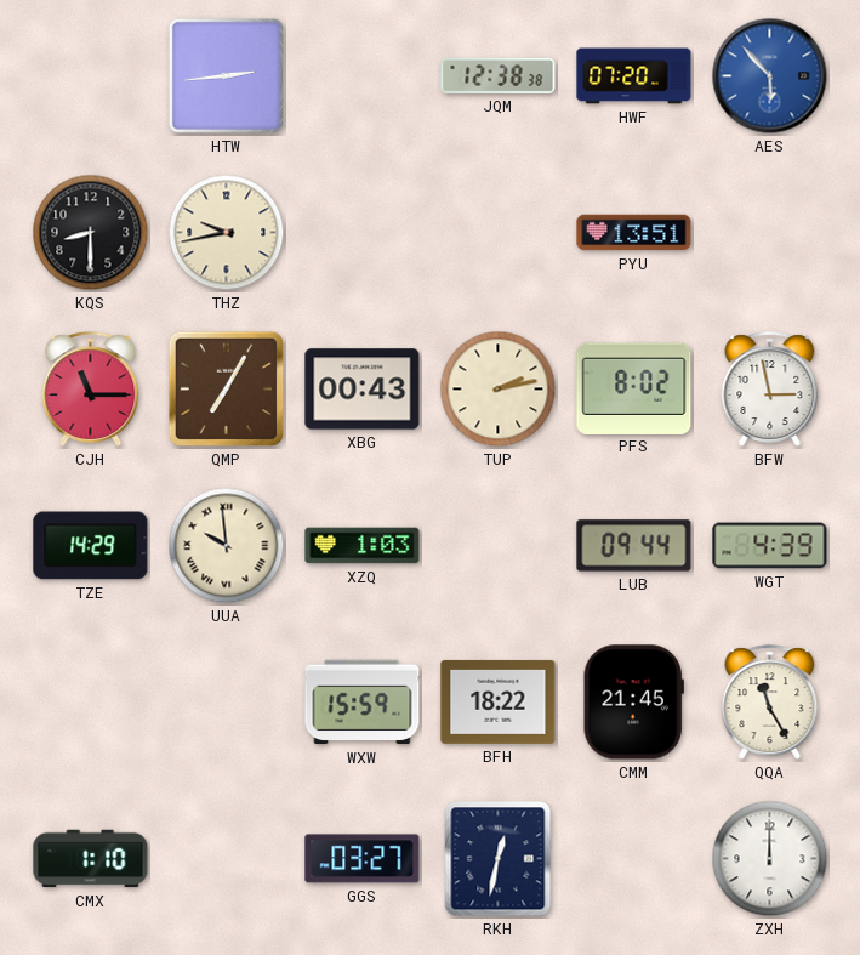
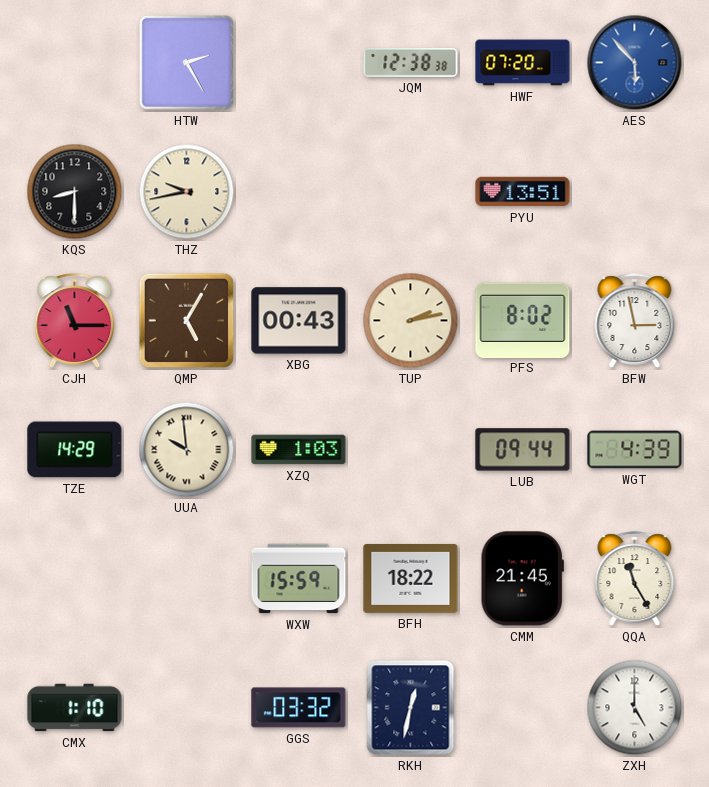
HTW: 2:44 -> 2:25
QMP: 7:05 -> 5:05
GGS: 03:27 -> 03:32
ZXH: 12:00 -> 5:00
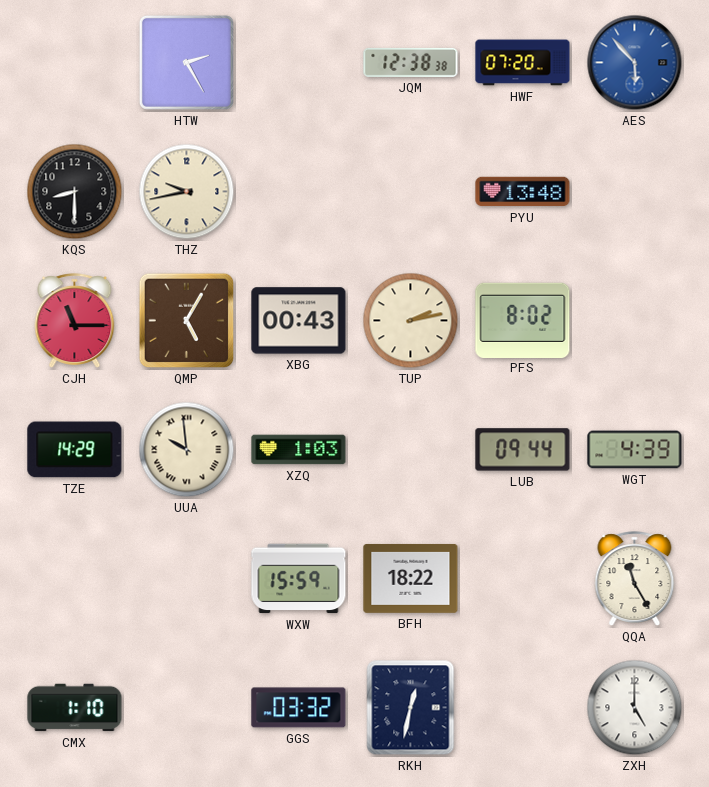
PYU: 13:51 -> 13:48
BFW: 2:58 -> none
CMM: 21:45 -> none
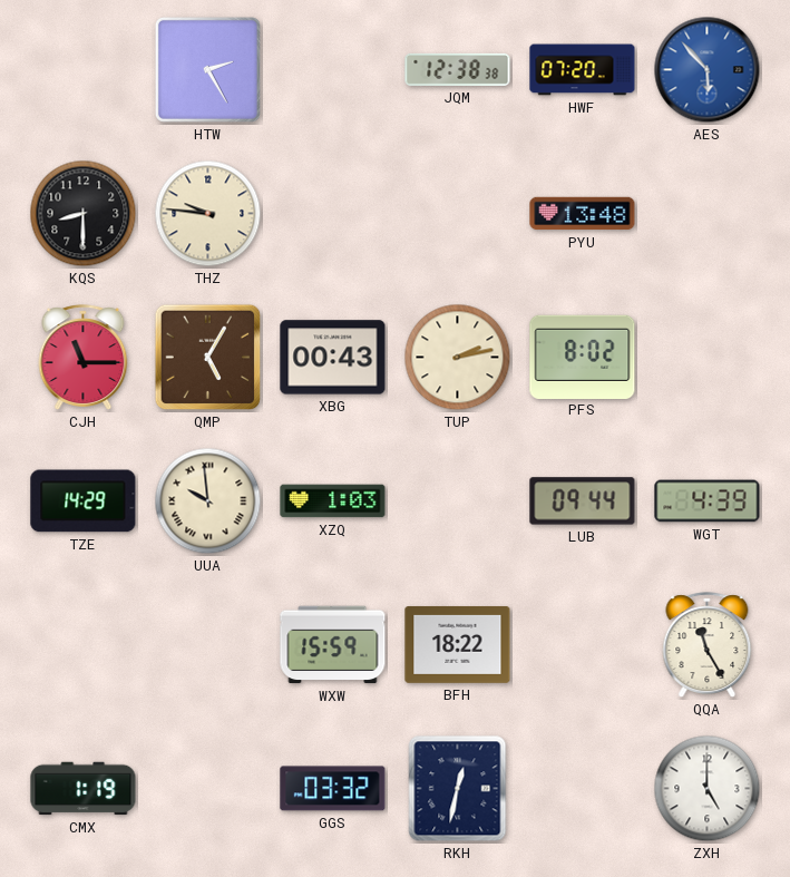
THZ: 9:43 -> 9:46
CMX: 1:10 -> 1:19
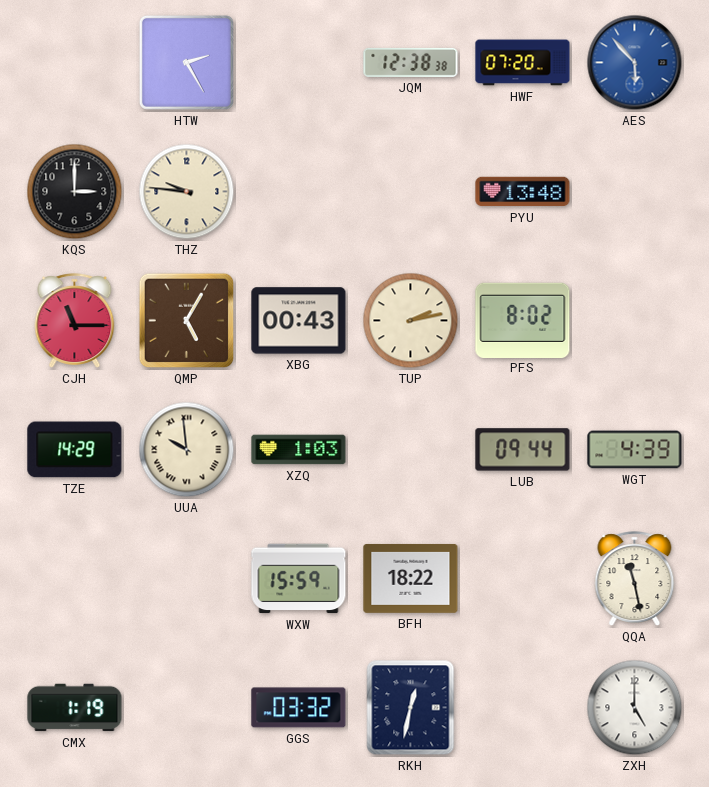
KQS: 8:30 -> 3:00
QQA: 11:25 -> 11:28
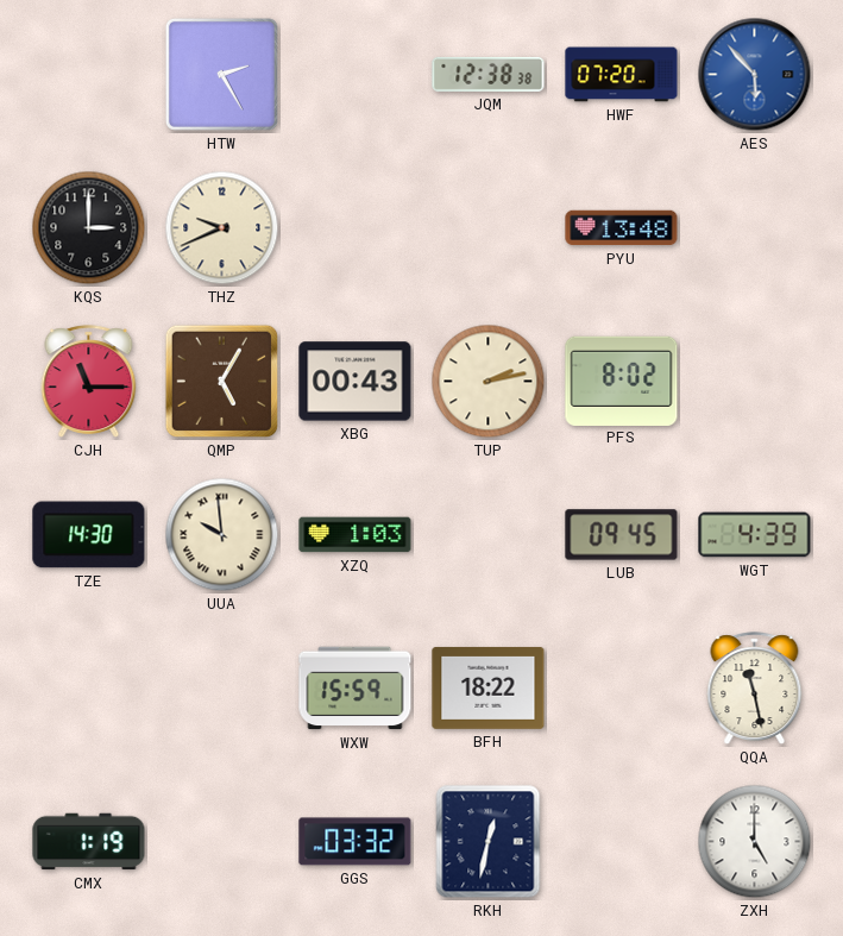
THZ: 9:46 -> 9:41
TZE: 14:29 -> 14:30
LUB: 09:44 -> 09:45
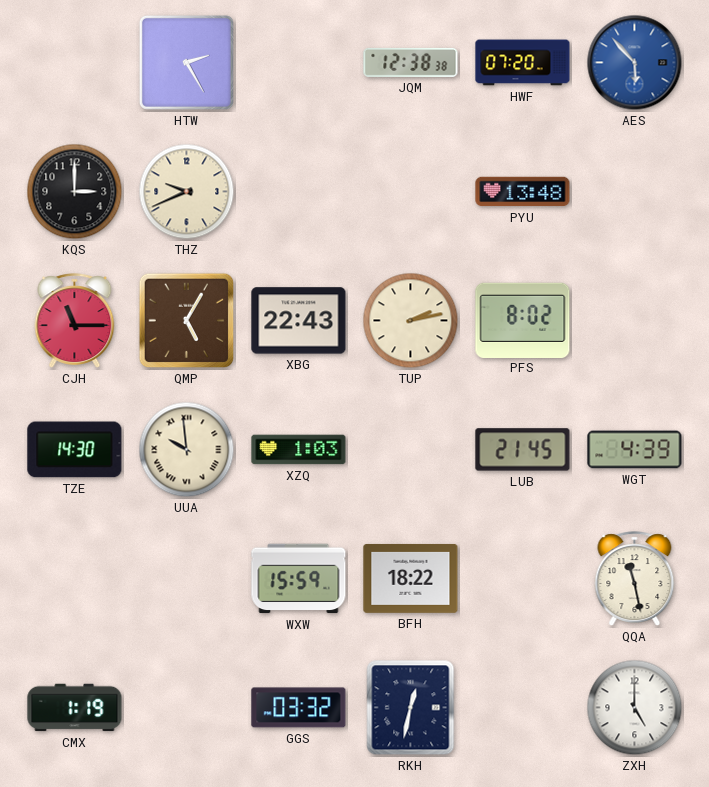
XBG: 00:43 -> 22:43
LUB: 09:45 -> 21:45
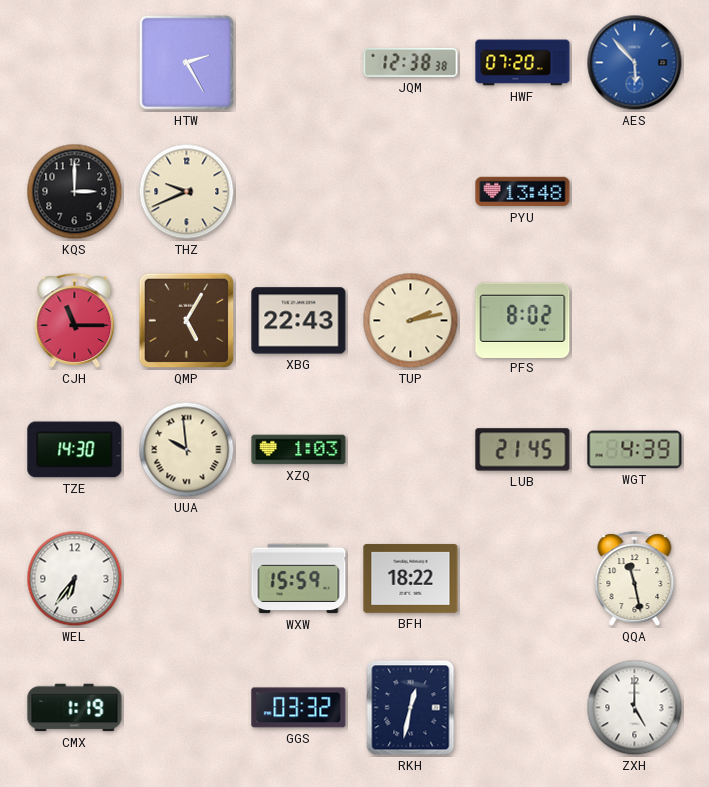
WEL: none -> 6:36
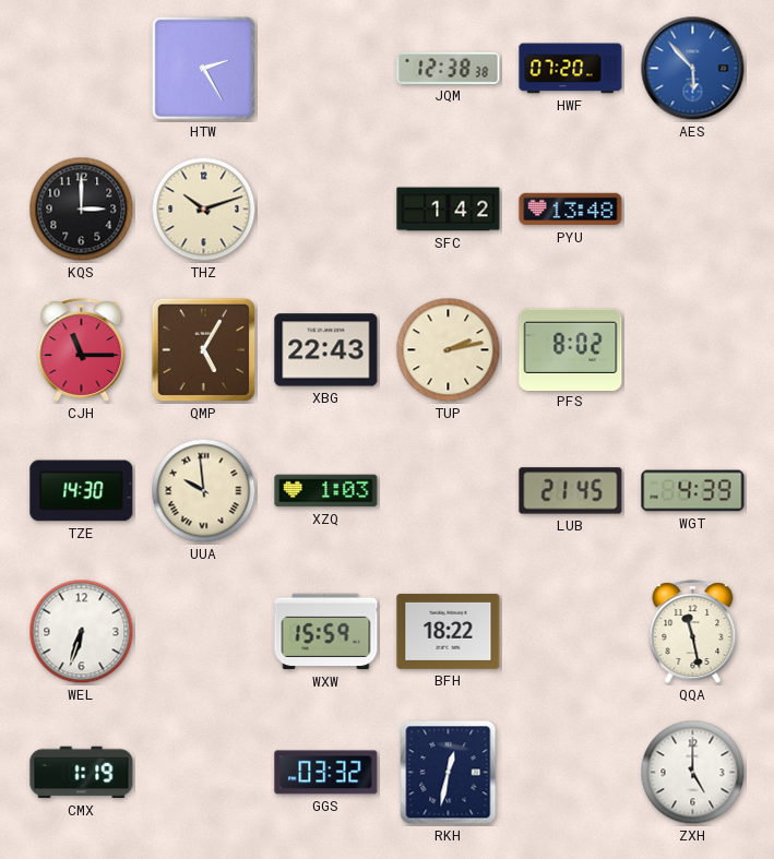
THZ: 9:41 -> 10:12
SFC: none -> 1:42
WEL: 6:36 -> 6:33
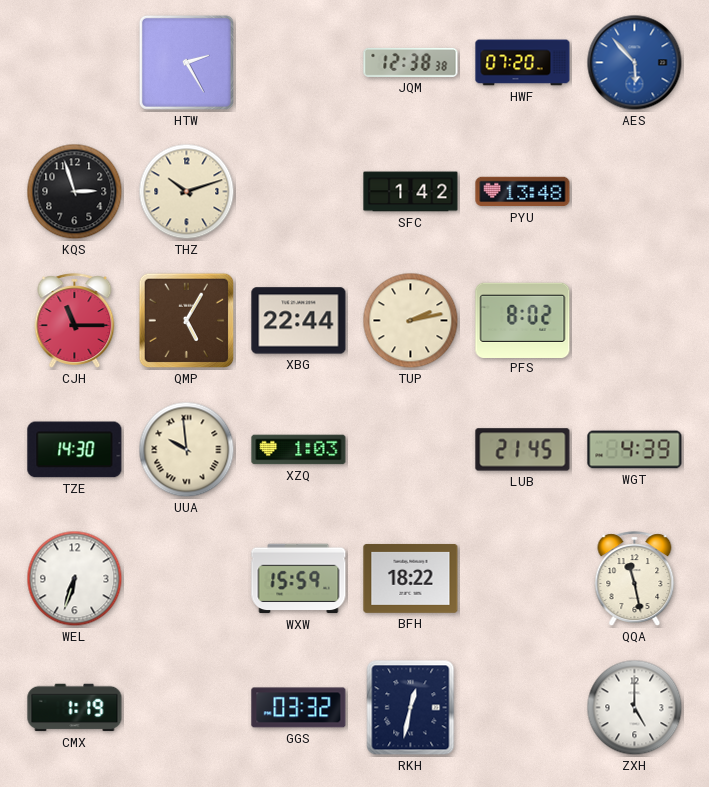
KQS: 3:00 -> 2:57
XBG: 22:43 -> 22:44
